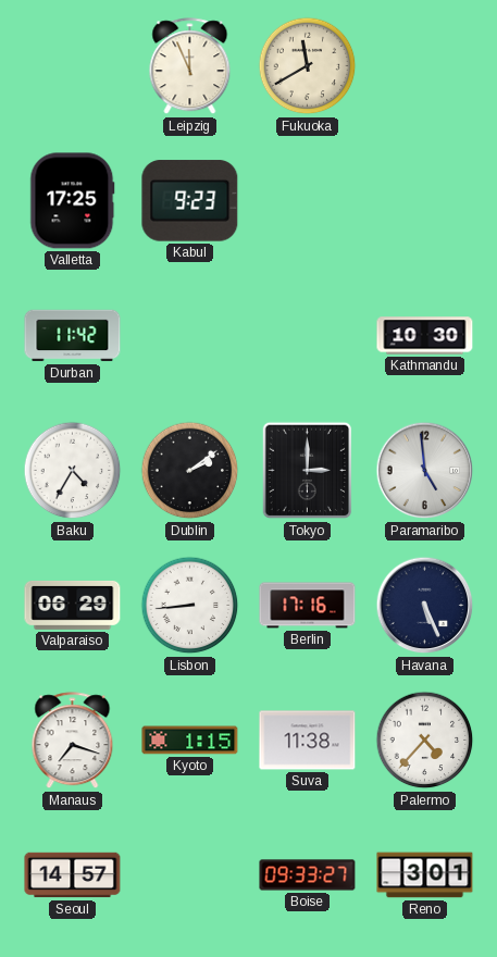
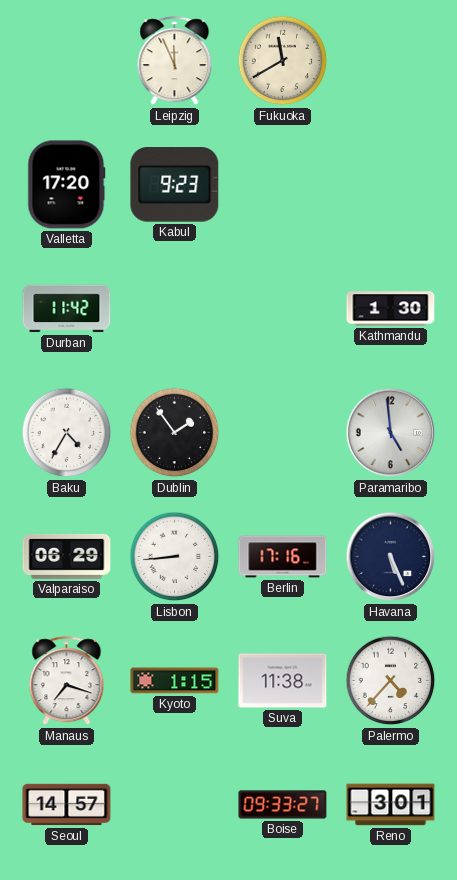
Valletta: 17:25 -> 17:20
Kathmandu: 10:30 -> 1:30
Dublin: 2:09 -> 1:54
Tokyo: 3:00 -> none
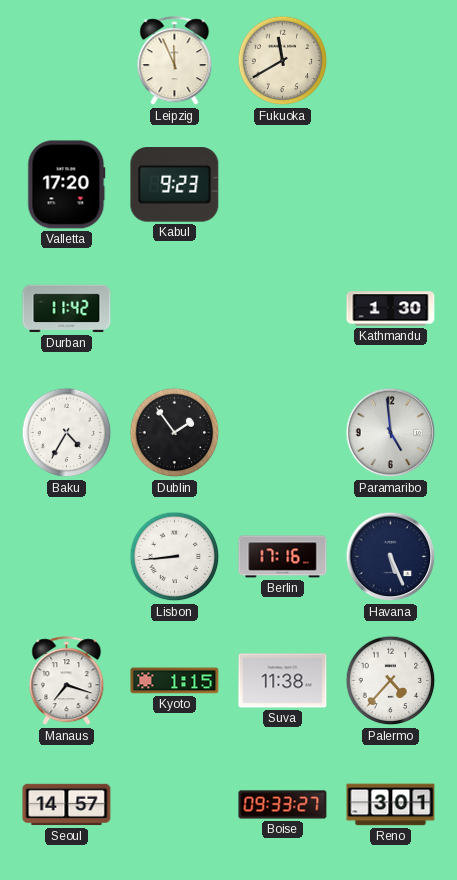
Valparaiso: 06:29 -> none
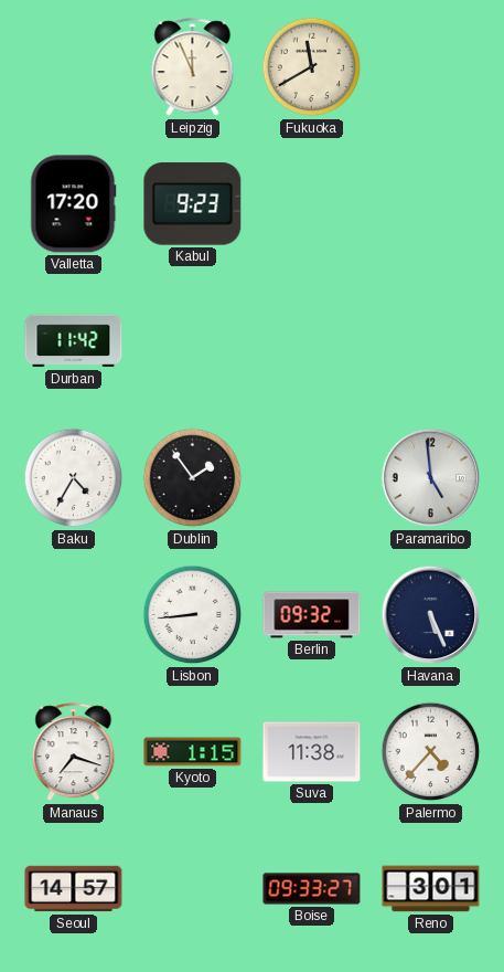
Kathmandu: 1:30 -> none
Berlin: 17:16 -> 09:32
